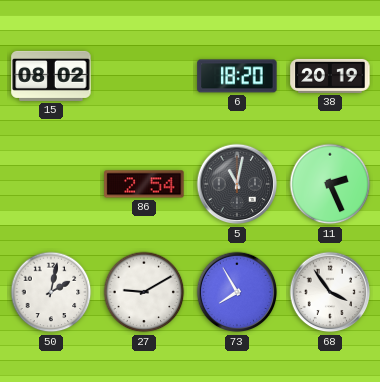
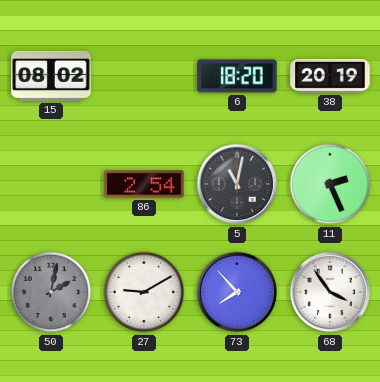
50 dial: white -> grey
73: 7:55 -> 7:53
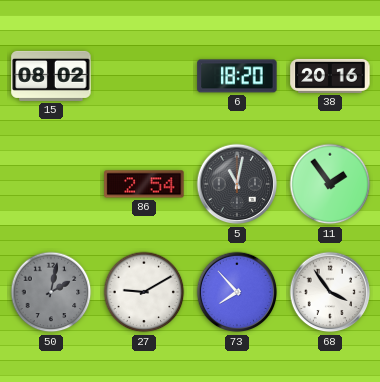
38: 20:19 -> 20:16
11: 2:26 -> 1:54
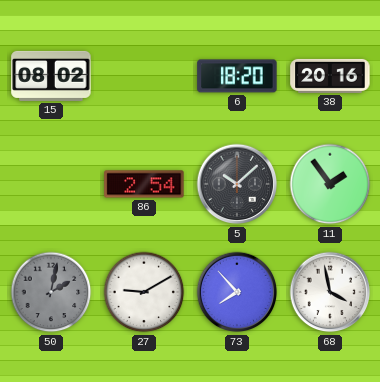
5: 11:02 -> 10:08
68: 3:54 -> 3:58
